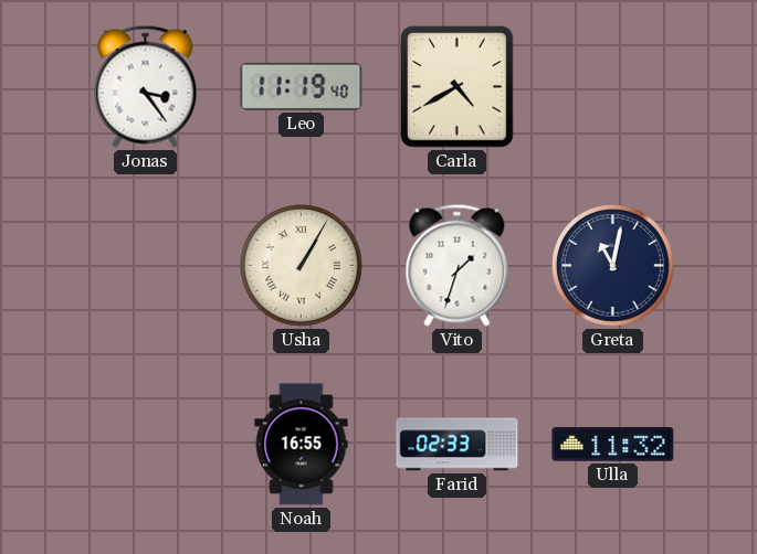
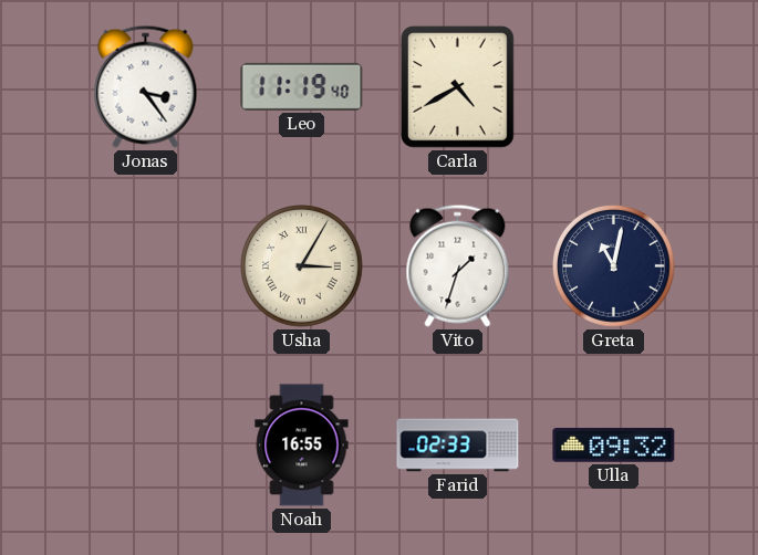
Usha: 1:05 -> 3:05
Ulla: 11:32 -> 09:32
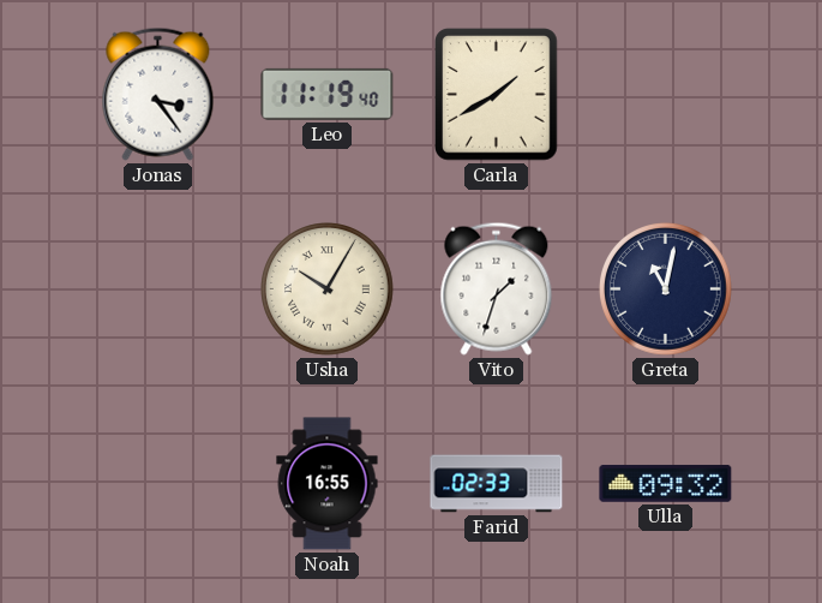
Carla: 4:40 -> 1:40
Usha: 3:05 -> 10:05
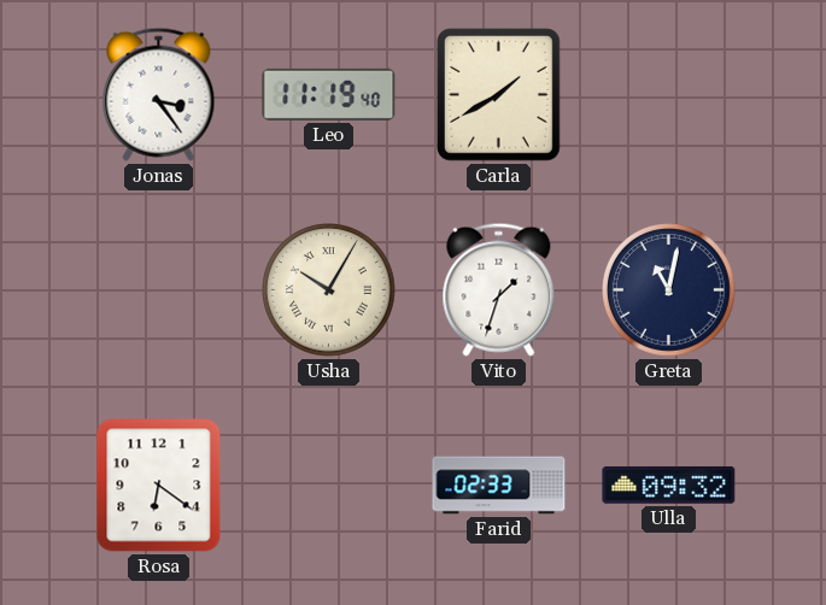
Rosa: none -> 6:21
Noah: 16:55 -> none
